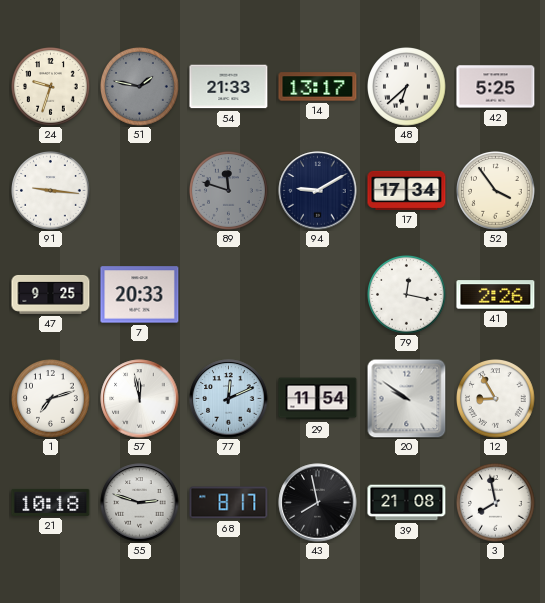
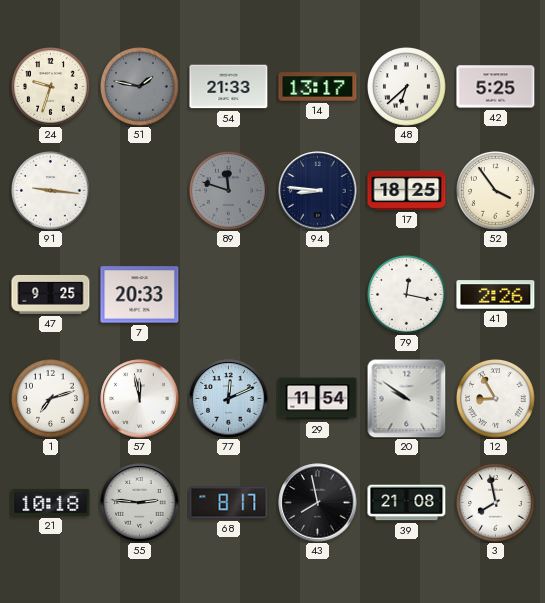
94: 9:10 -> 8:46
17: 17:34 -> 18:25
55: 2:48 -> 2:46
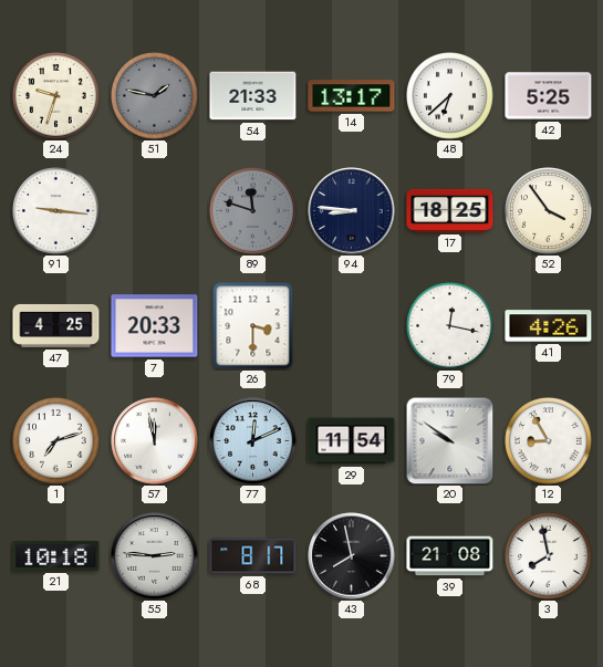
47: 9:25 -> 4:25
26: none -> 3:30
41: 2:26 -> 4:26
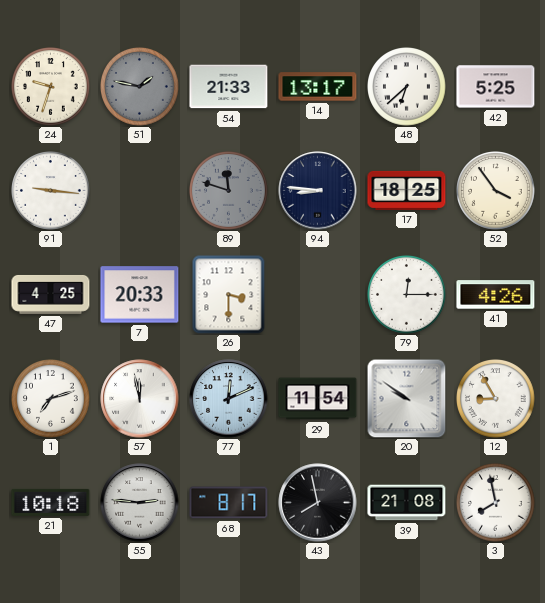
79: 12:17 -> 12:15
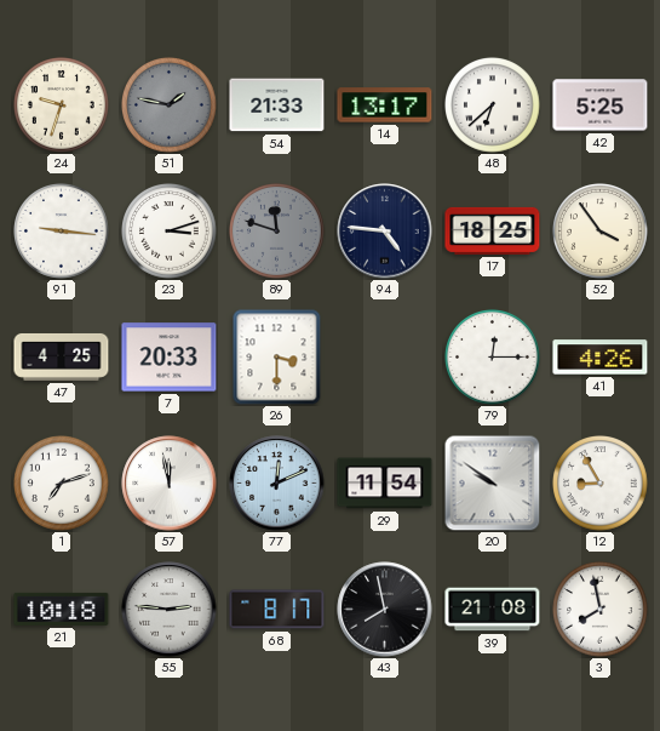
23: none -> 3:12
94: 8:46 -> 4:46
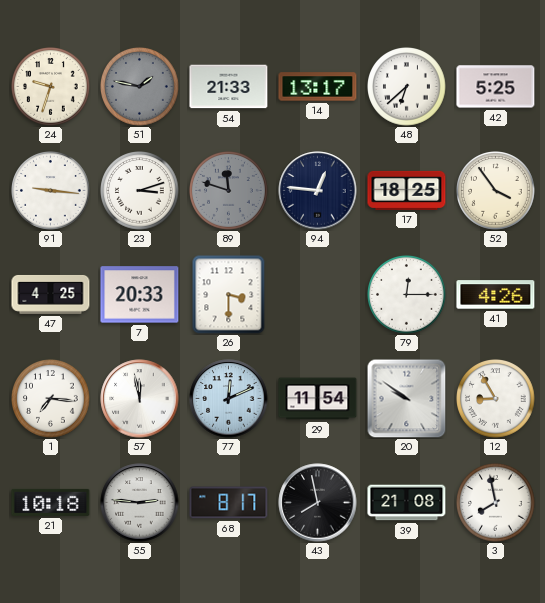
94: 4:46 -> 12:46
1: 7:12 -> 7:16
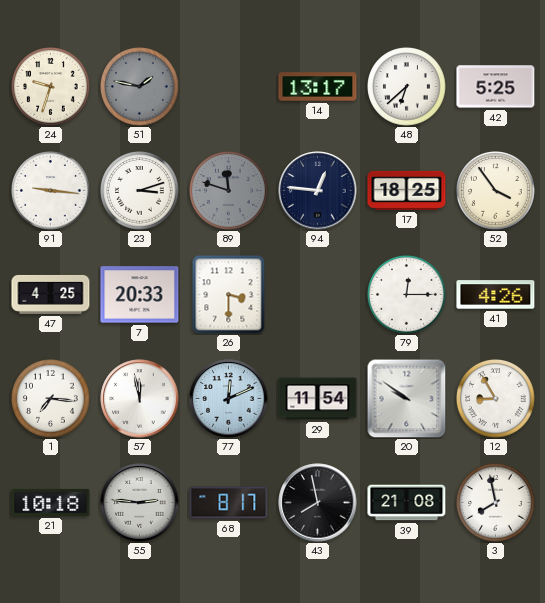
54: 21:33 -> none
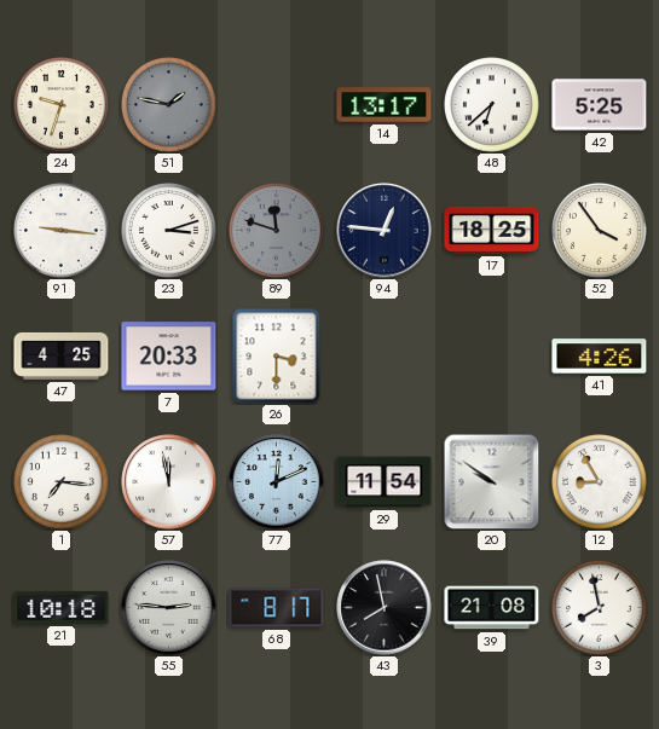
79: 12:15 -> none
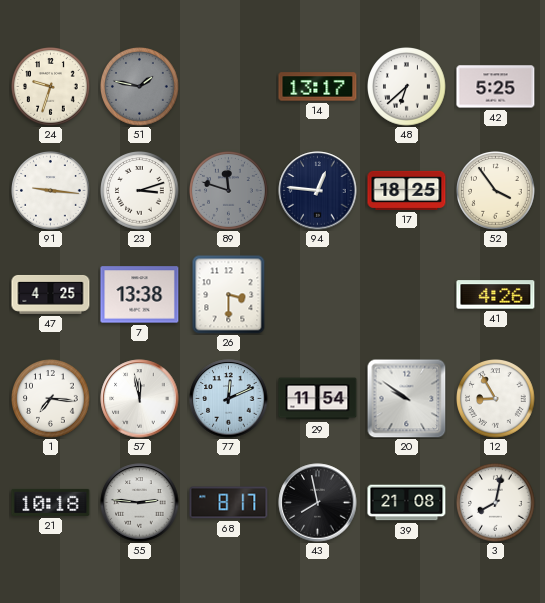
7: 20:33 -> 13:38
3: 7:58 -> 8:02
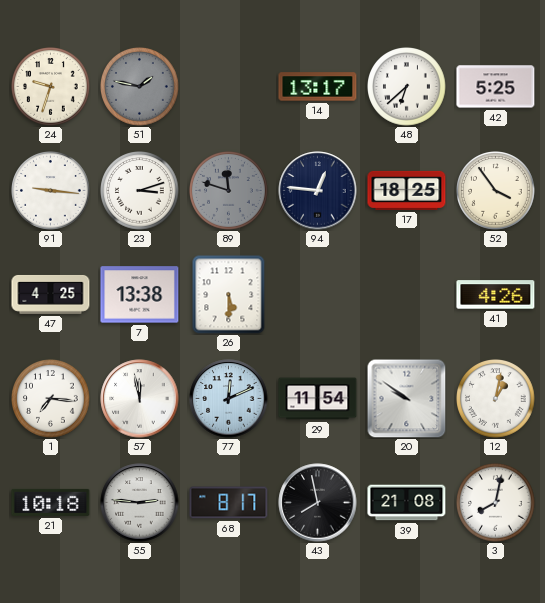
26: 3:30 -> 5:30
12: 8:55 -> 1:02
